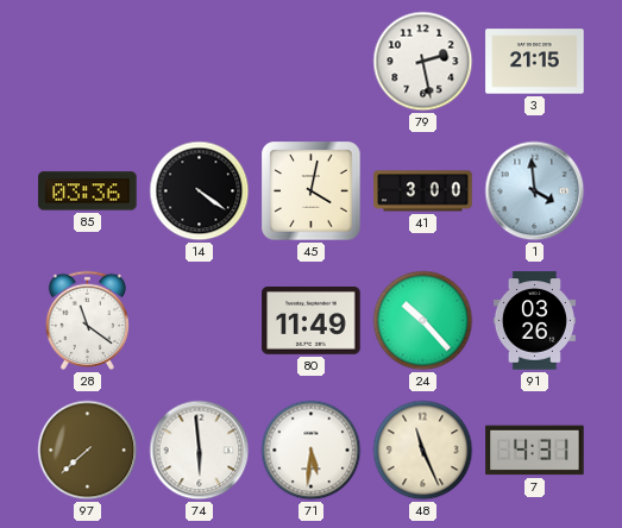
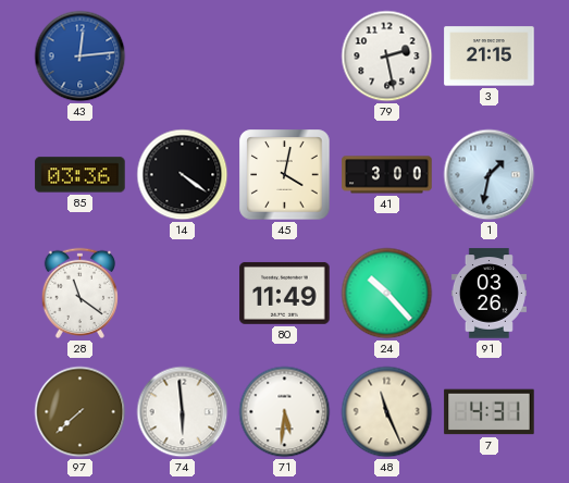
43: none -> 12:14
1: 3:59 -> 1:32
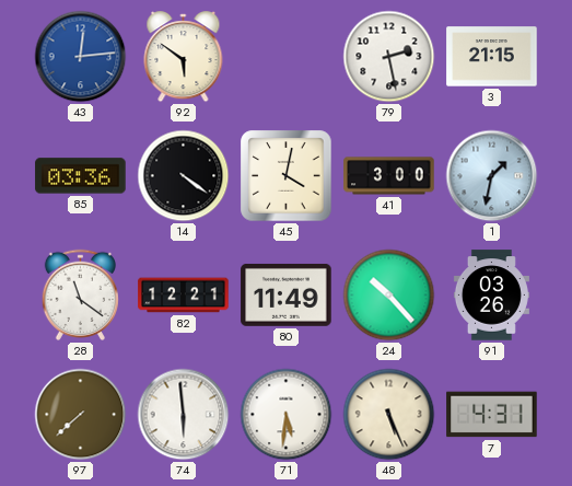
92: none -> 5:51
82: none -> 12:21
48: 11:26 -> 5:26
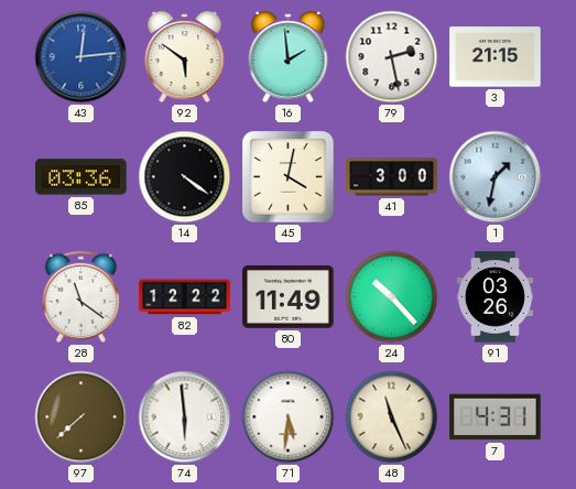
16: none -> 1:59
82: 12:21 -> 12:22
48: 5:26 -> 11:26
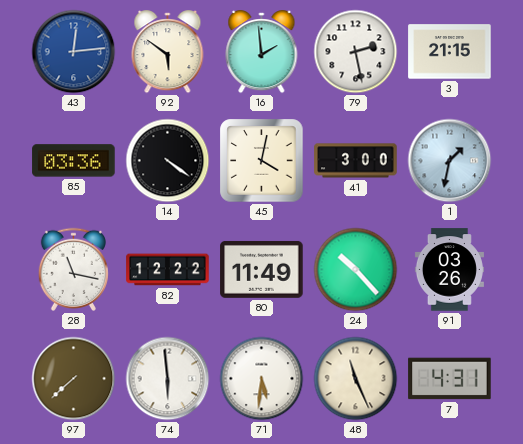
28: 11:21 -> 11:17
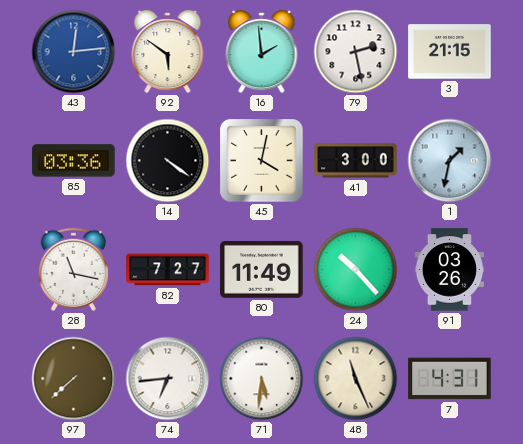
82: 12:22 -> 7:27
74: 5:59 -> 6:44
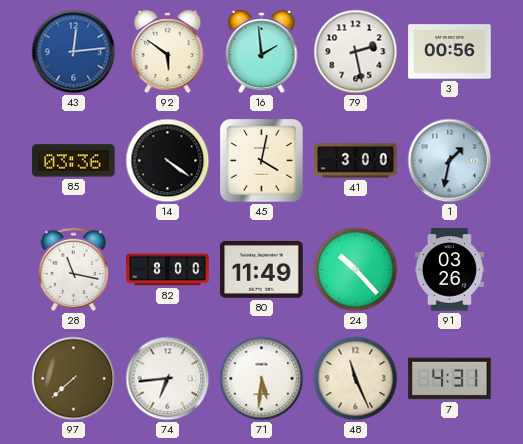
3: 21:15 -> 00:56
82: 7:27 -> 8:00
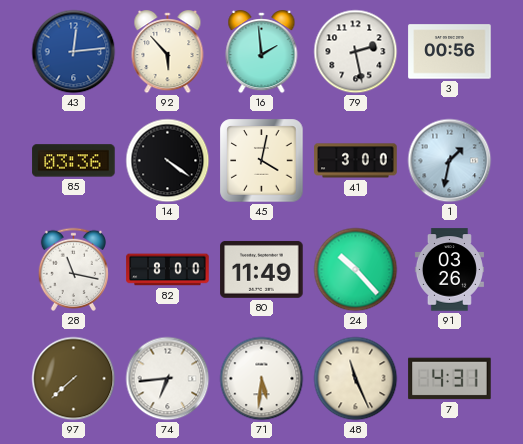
92: 5:51 -> 5:53
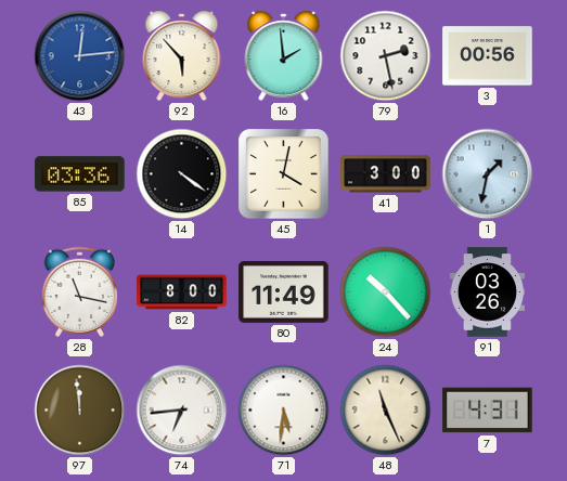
97: 7:38 -> 11:59
